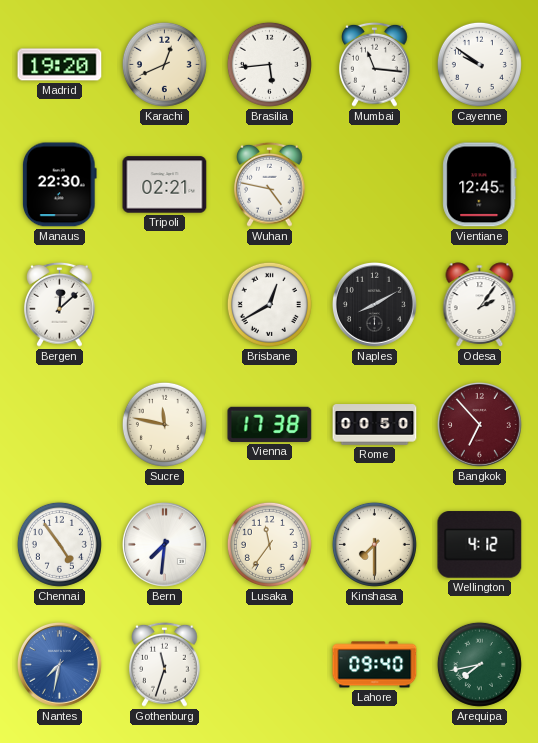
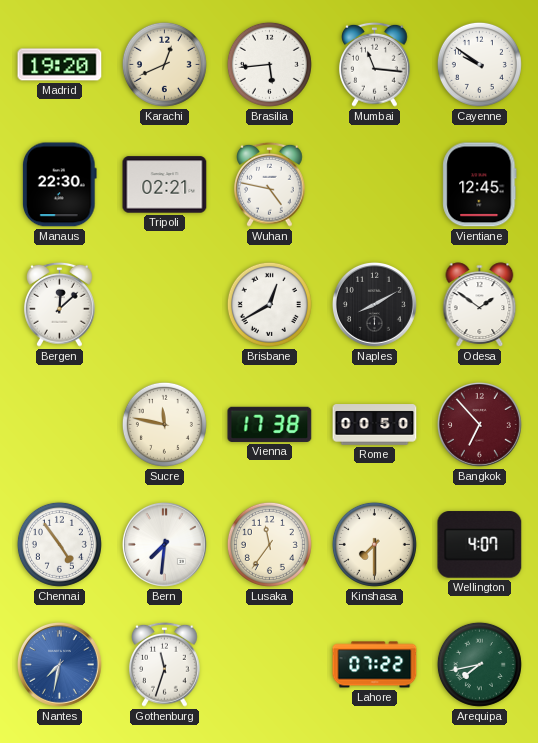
Odesa: 2:06 -> 1:51
Wellington: 4:12 -> 4:07
Lahore: 09:40 -> 07:22
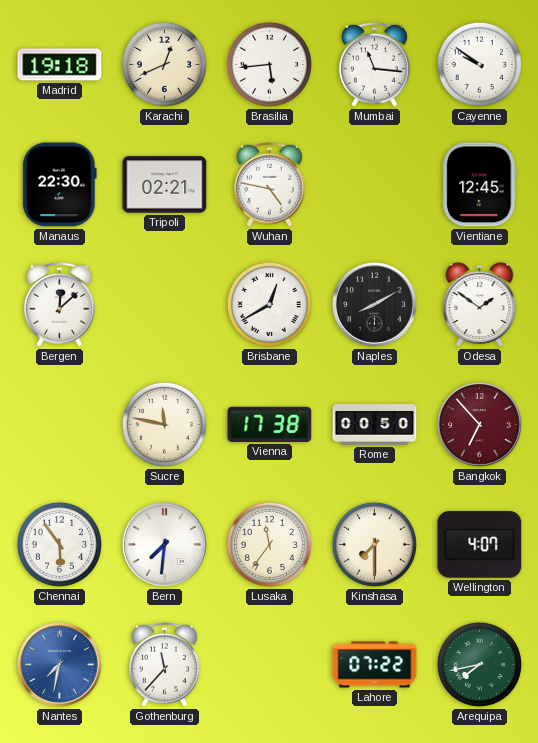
Madrid: 19:20 -> 19:18
Chennai: 4:54 -> 5:54
Gothenburg: 11:33 -> 11:37
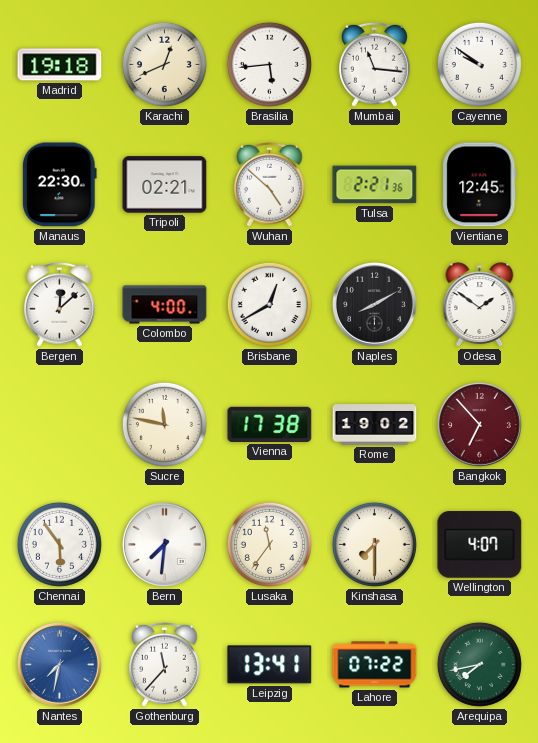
Wuhan: 4:47 -> 4:52
Tulsa: none -> 2:21
Colombo: none -> 4:00
Rome: 00:50 -> 19:02
Leipzig: none -> 13:41
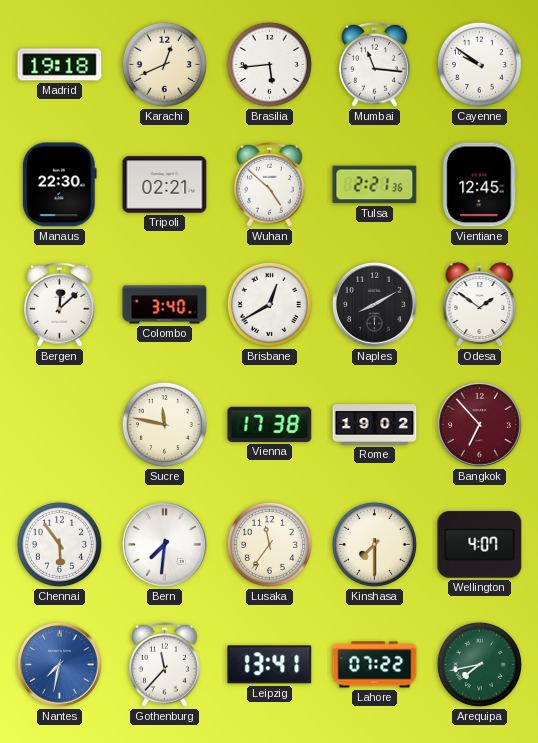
Colombo: 4:00 -> 3:40
